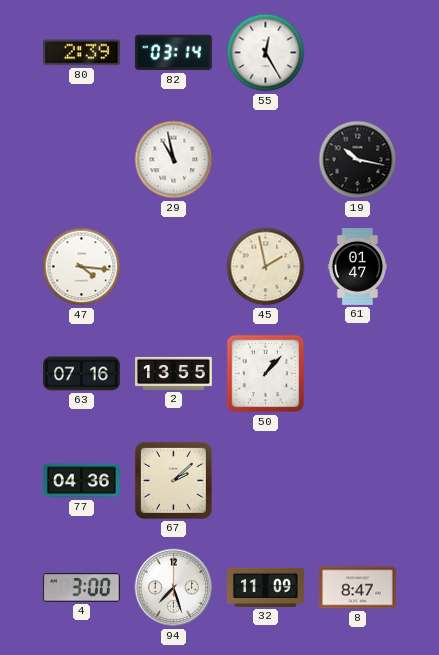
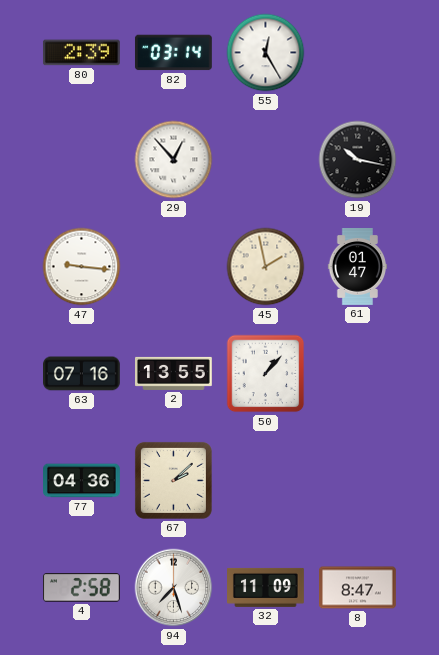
29: 10:58 -> 12:53
47: 4:16 -> 9:16
4: 3:00 -> 2:58
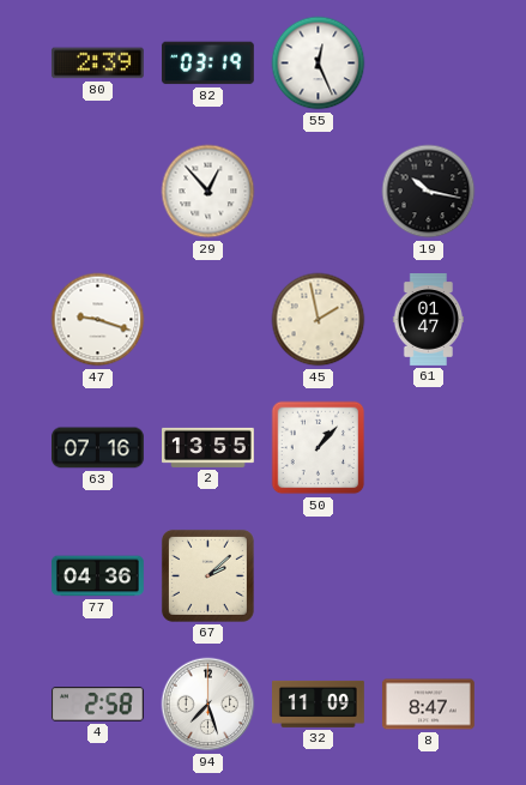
82: 03:14 -> 03:19
55: 12:25 -> 12:26
47: 9:16 -> 9:18
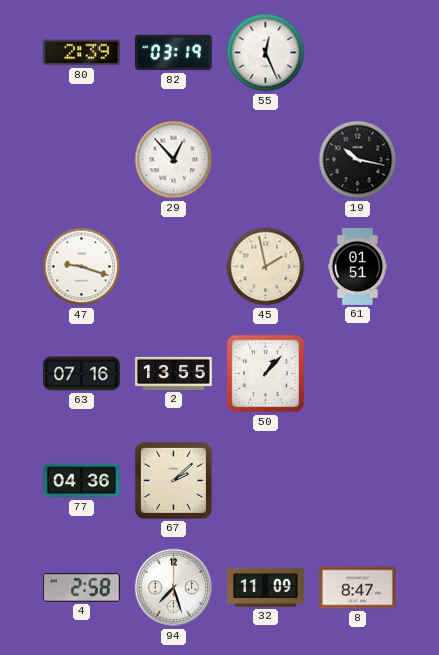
61: 01:47 -> 01:51
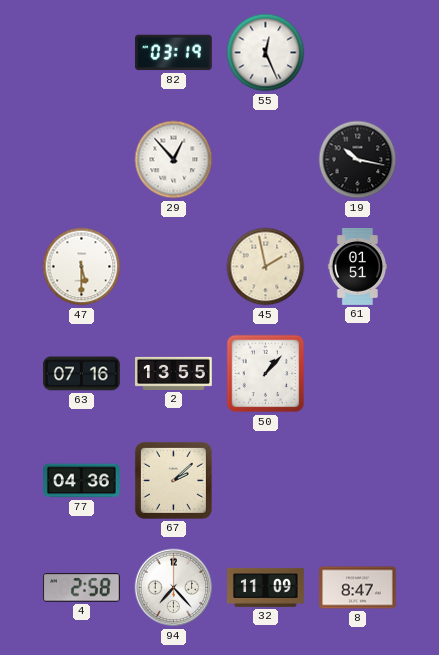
80: 2:39 -> none
47: 9:18 -> 5:30
94: 7:27 -> 7:23
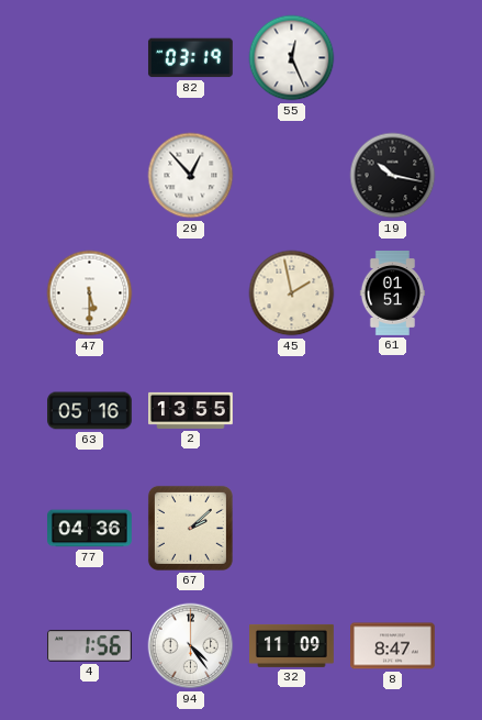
63: 07:16 -> 05:16
50: 1:07 -> none
4: 2:58 -> 1:56
94: 7:23 -> 4:24
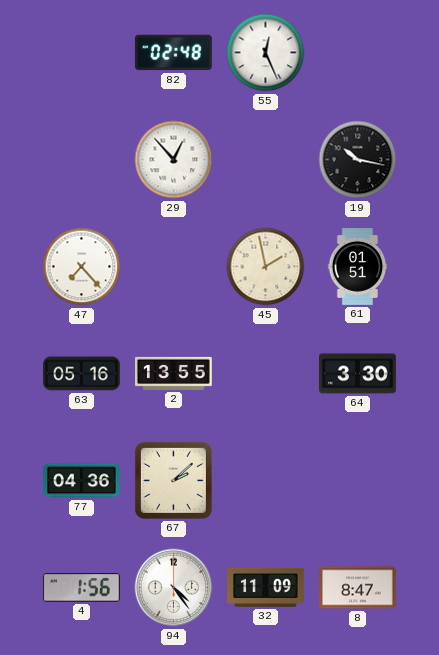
82: 03:19 -> 02:48
47: 5:30 -> 7:23
64: none -> 3:30
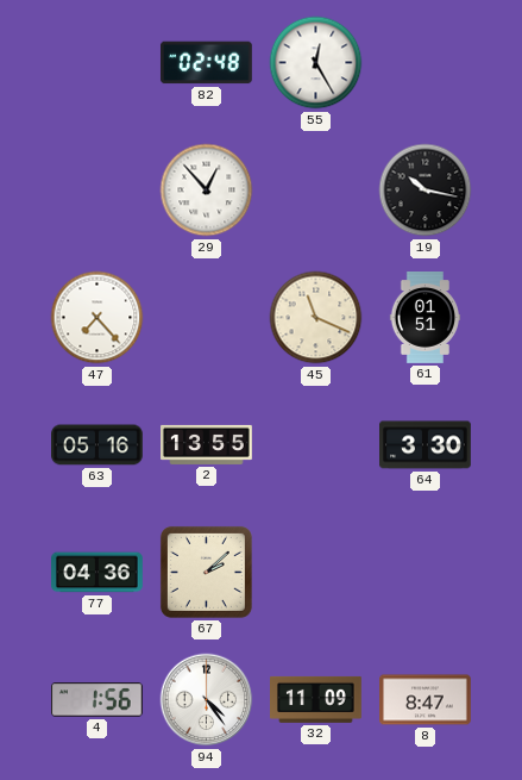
55: 12:26 -> 12:25
45: 1:58 -> 11:19
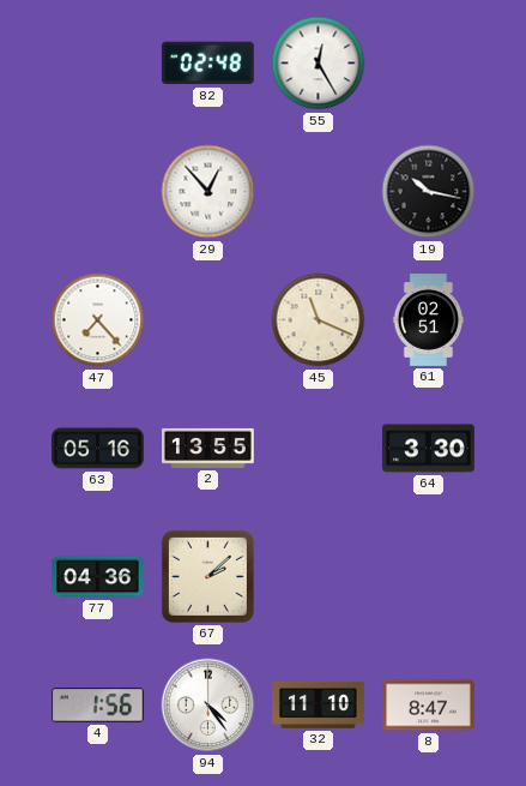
61: 01:51 -> 02:51
32: 11:09 -> 11:10
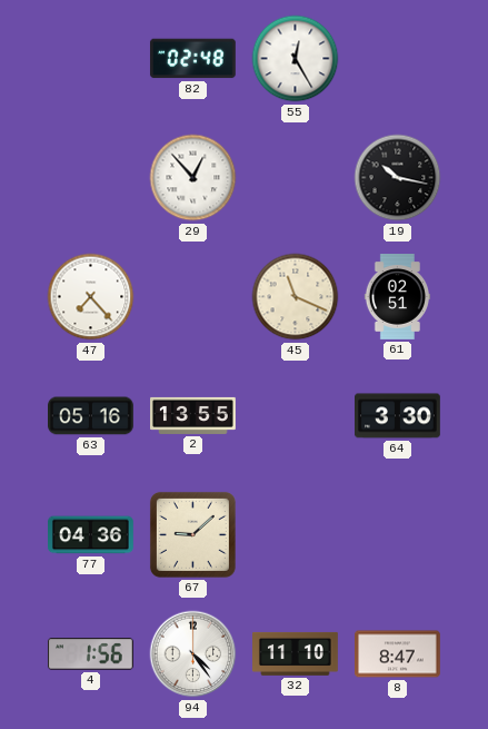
67: 2:08 -> 9:08
